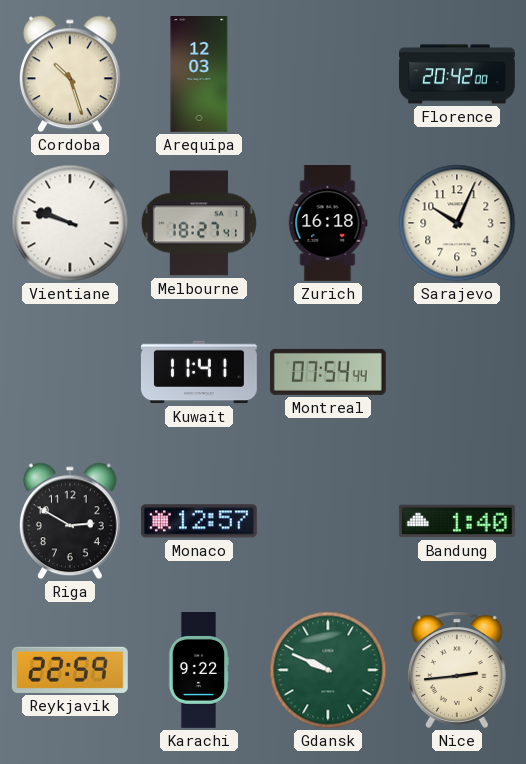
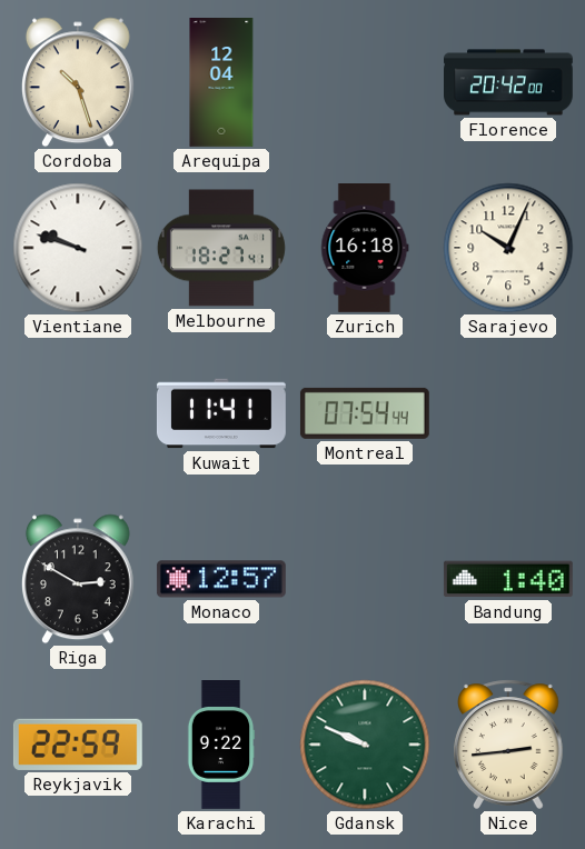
Arequipa: 12:03 -> 12:04
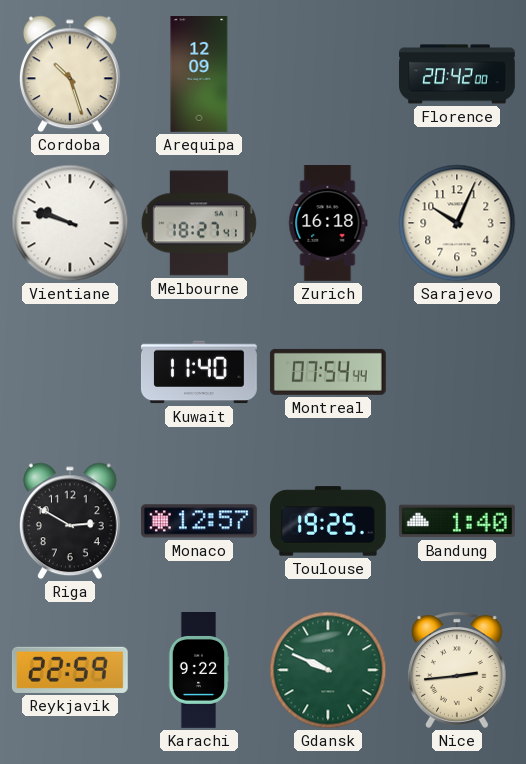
Arequipa: 12:04 -> 12:09
Kuwait: 11:41 -> 11:40
Toulouse: none -> 19:25
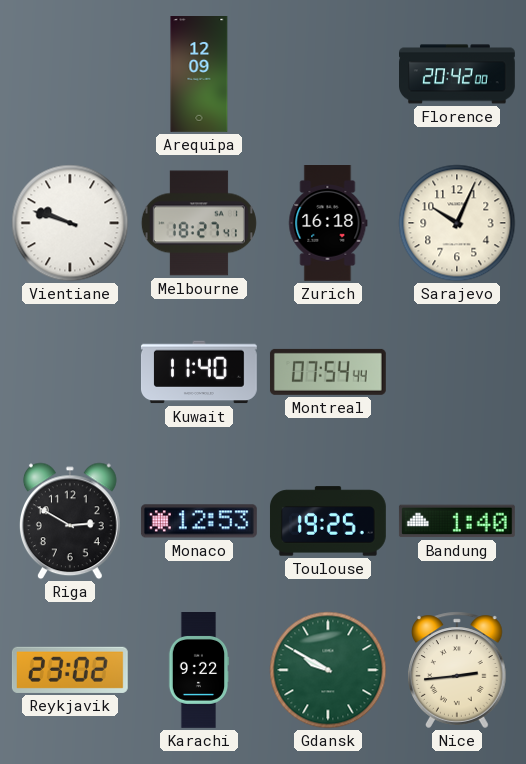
Cordoba: 10:27 -> none
Monaco: 12:57 -> 12:53
Reykjavik: 22:59 -> 23:02
Gdansk: 9:49 -> 9:50
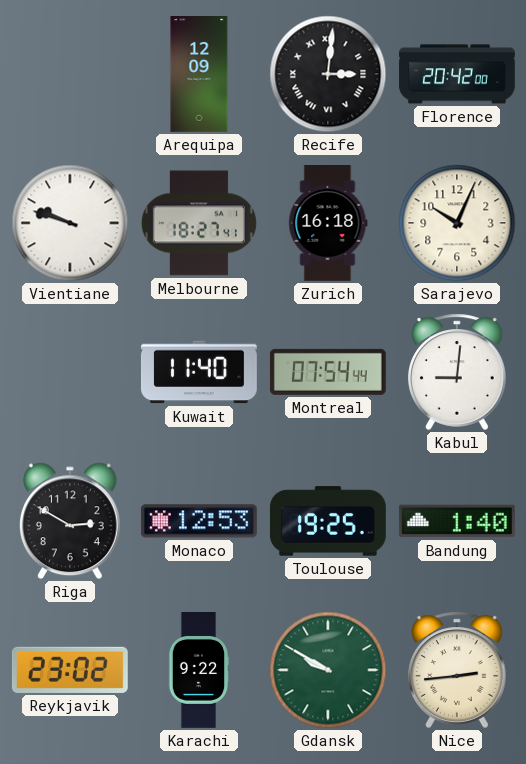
Recife: none -> 3:01
Kabul: none -> 9:01
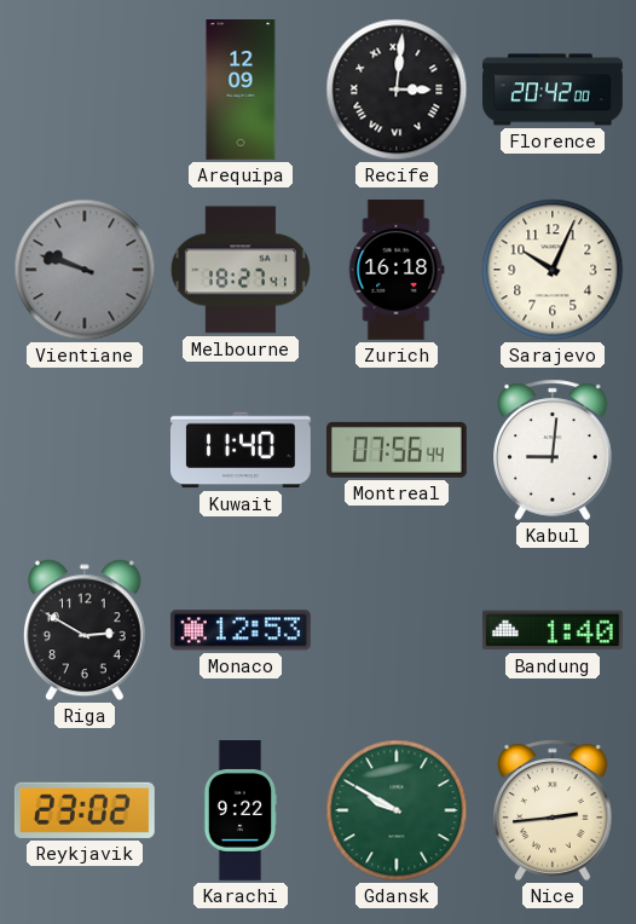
Vientiane dial: white -> grey
Montreal: 07:54 -> 07:56
Toulouse: 19:25 -> none
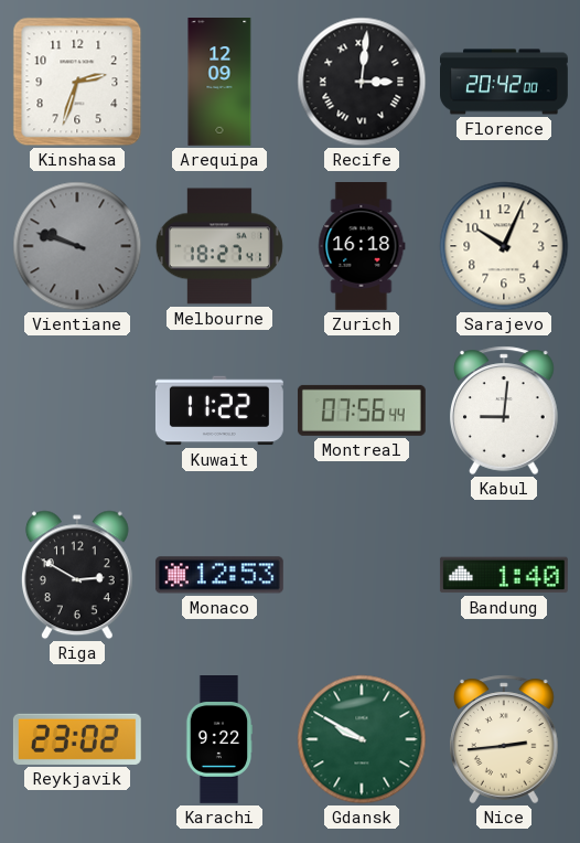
Kinshasa: none -> 2:33
Kuwait: 11:40 -> 11:22
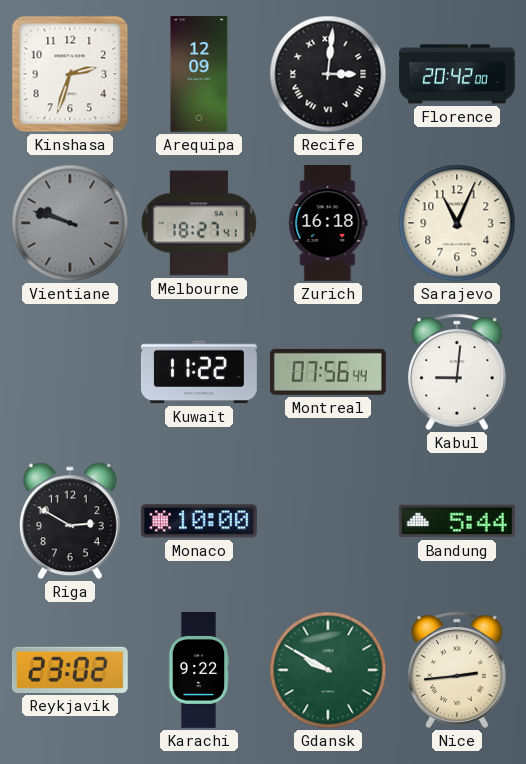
Sarajevo: 10:04 -> 11:04
Monaco: 12:53 -> 10:00
Bandung: 1:40 -> 5:44
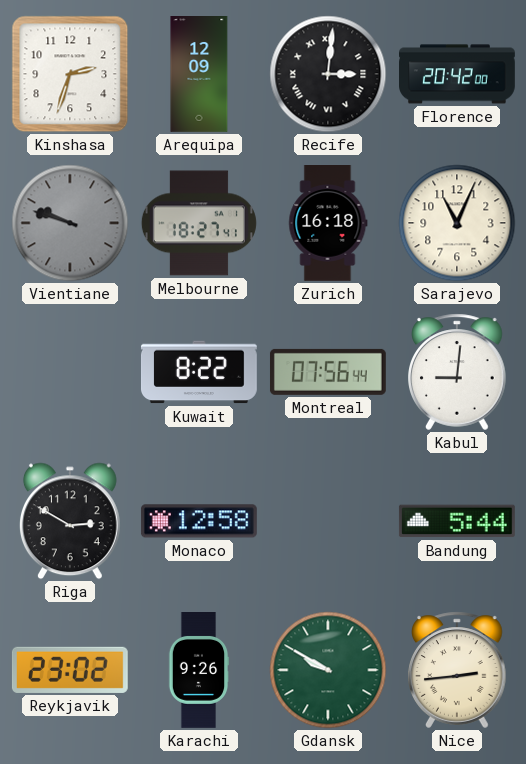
Kuwait: 11:22 -> 8:22
Monaco: 10:00 -> 12:58
Karachi: 9:22 -> 9:26
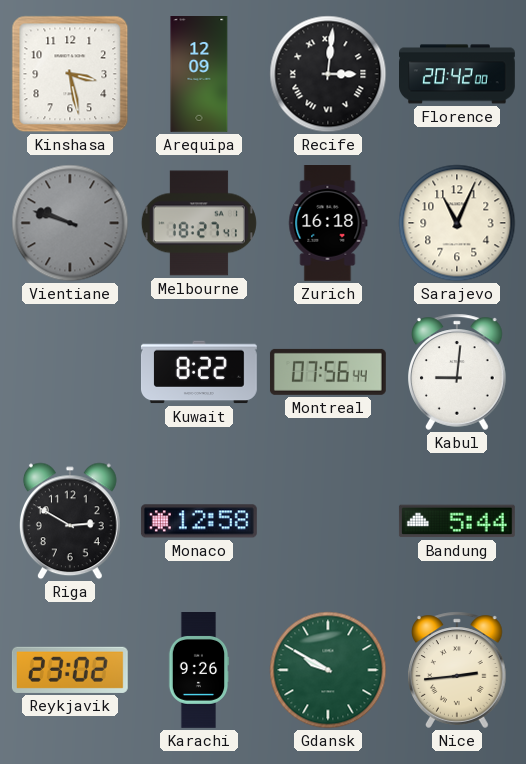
Kinshasa: 2:33 -> 3:28
